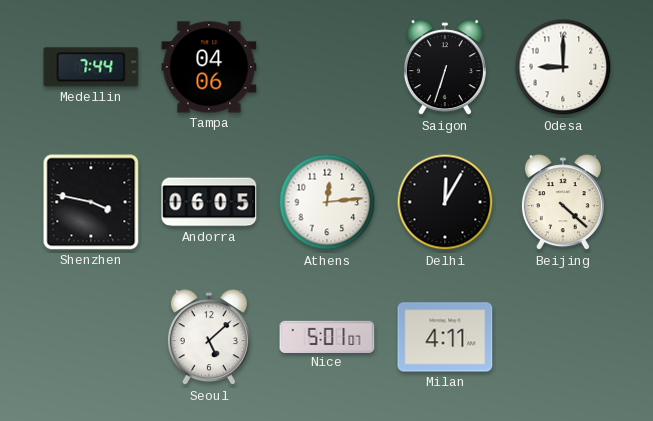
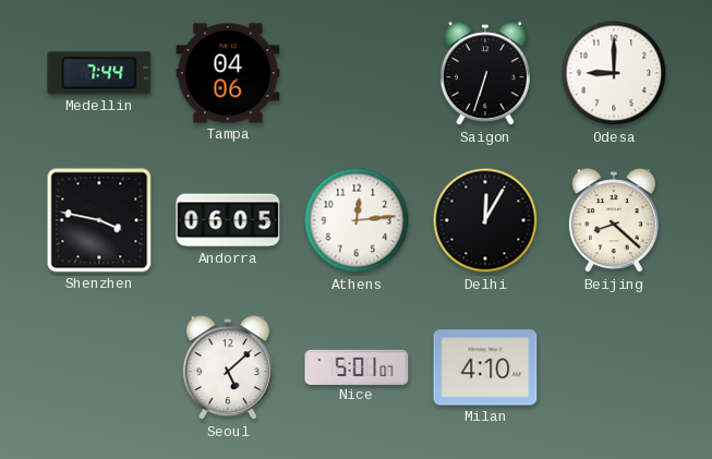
Beijing: 4:22 -> 8:22
Milan: 4:11 -> 4:10
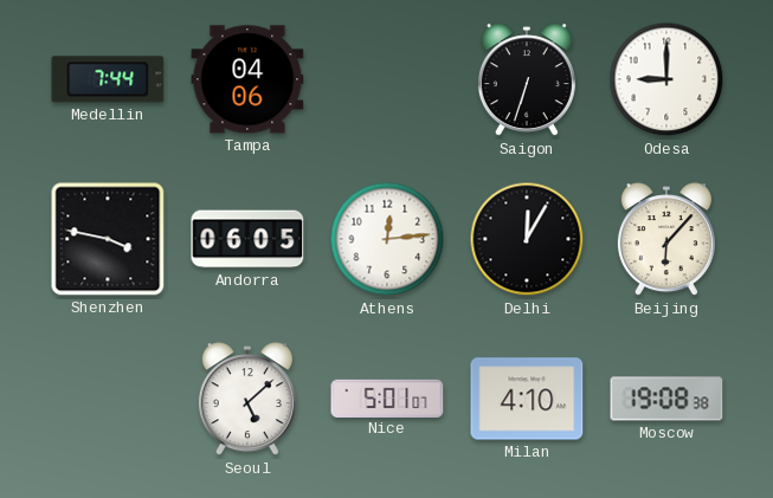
Beijing: 8:22 -> 6:07
Moscow: none -> 19:08
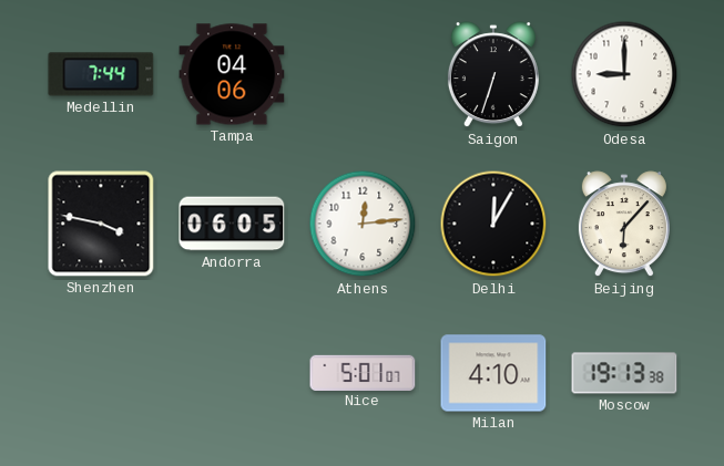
Seoul: 5:08 -> none
Moscow: 19:08 -> 19:13
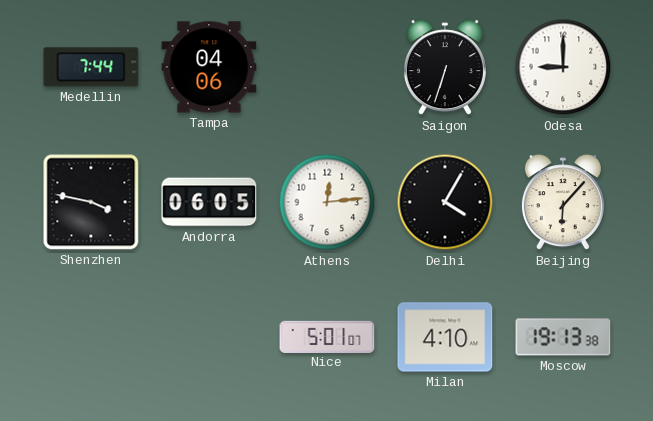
Delhi: 12:05 -> 4:05
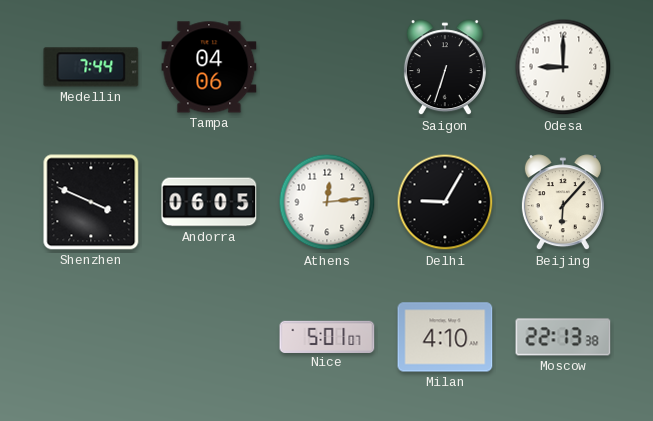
Shenzhen: 3:47 -> 3:49
Delhi: 4:05 -> 9:05
Moscow: 19:13 -> 22:13
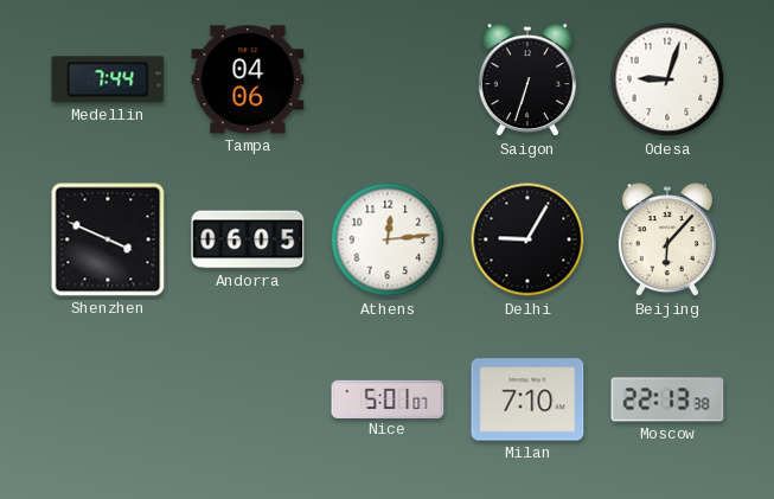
Odesa: 9:00 -> 9:03
Milan: 4:10 -> 7:10
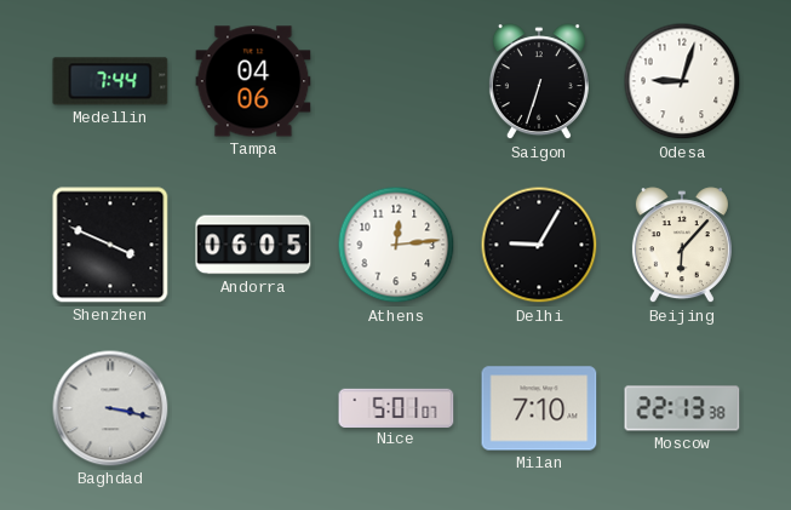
Baghdad: none -> 3:17
